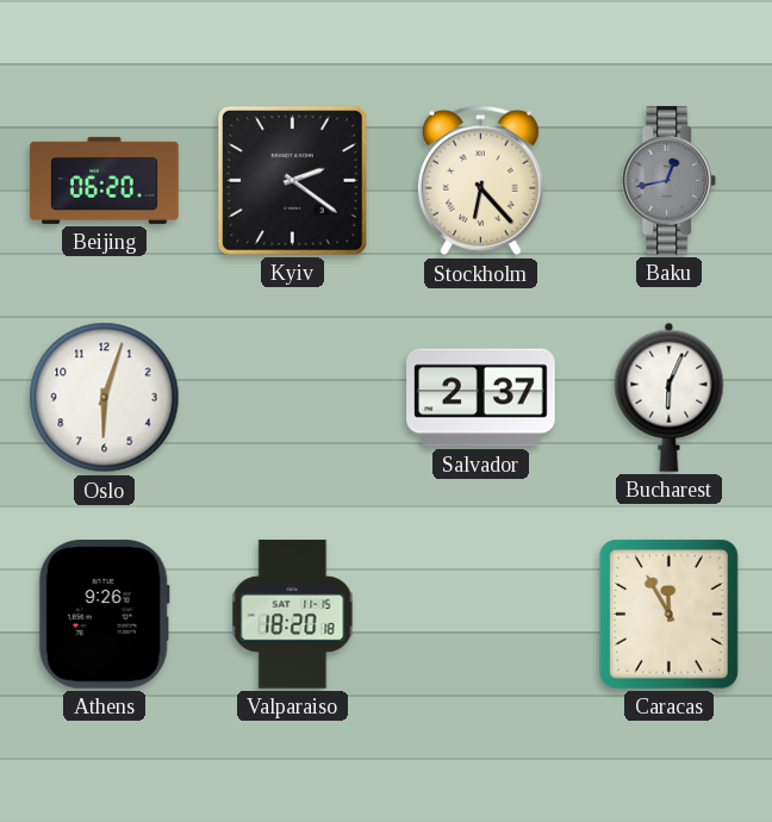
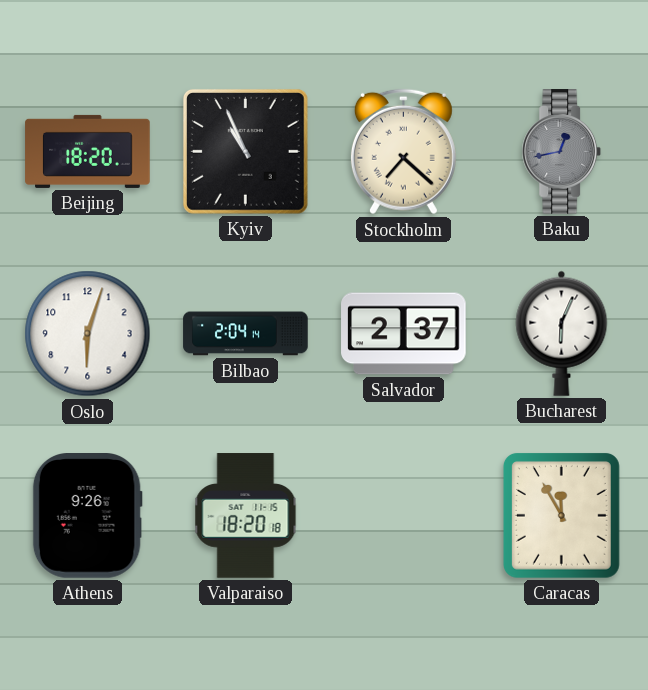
Beijing: 06:20 -> 18:20
Kyiv: 2:21 -> 10:56
Stockholm: 6:23 -> 7:22
Bilbao: none -> 2:04
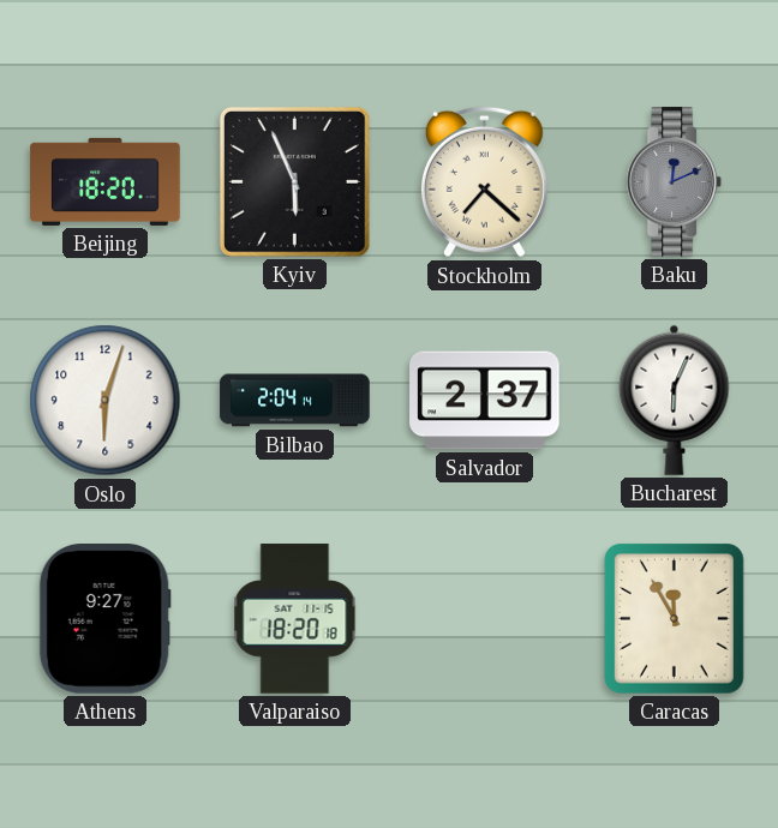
Kyiv: 10:56 -> 5:56
Baku: 12:43 -> 12:11
Athens: 9:26 -> 9:27
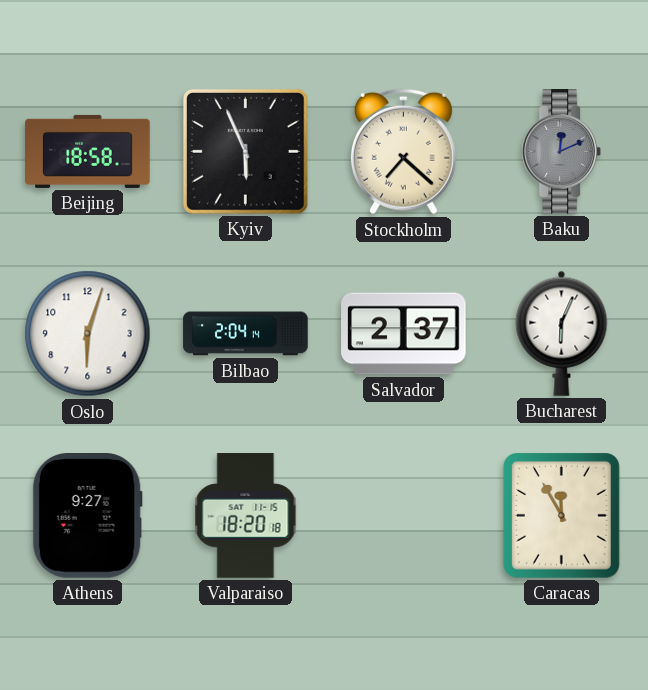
Beijing: 18:20 -> 18:58
